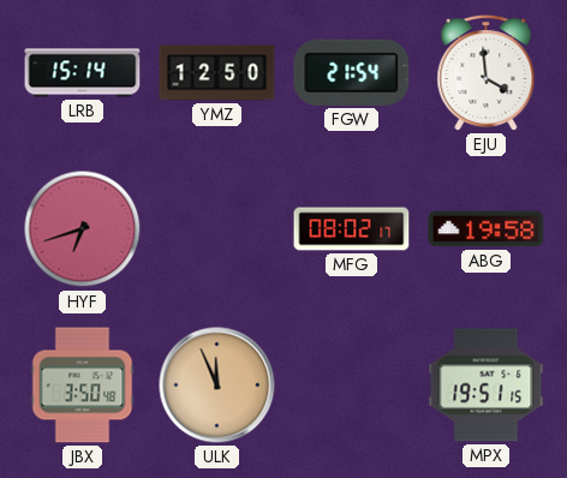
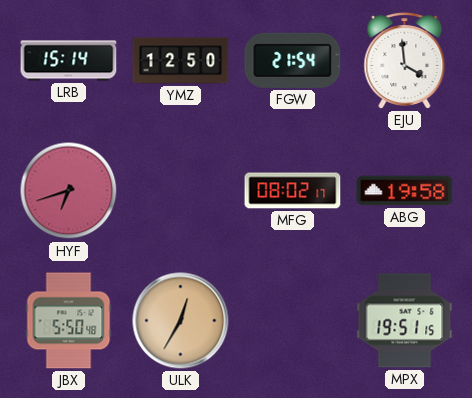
JBX: 3:50 -> 5:50
ULK: 11:56 -> 12:35
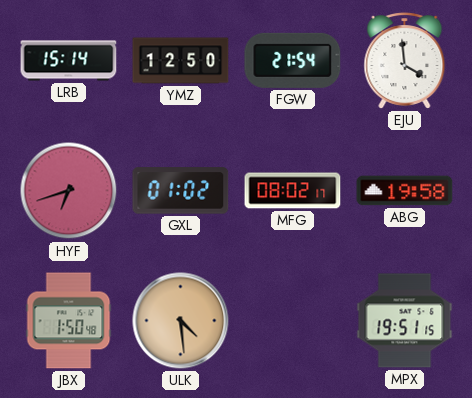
GXL: none -> 01:02
JBX: 5:50 -> 1:50
ULK: 12:35 -> 4:29
